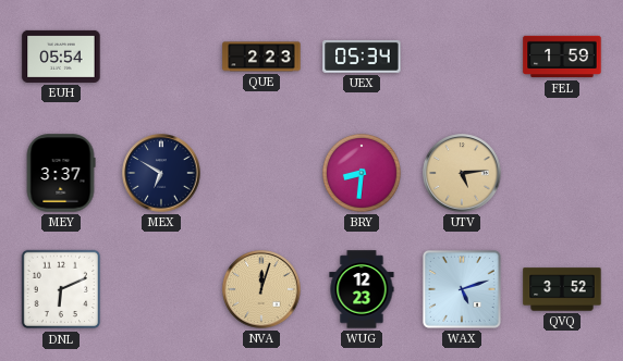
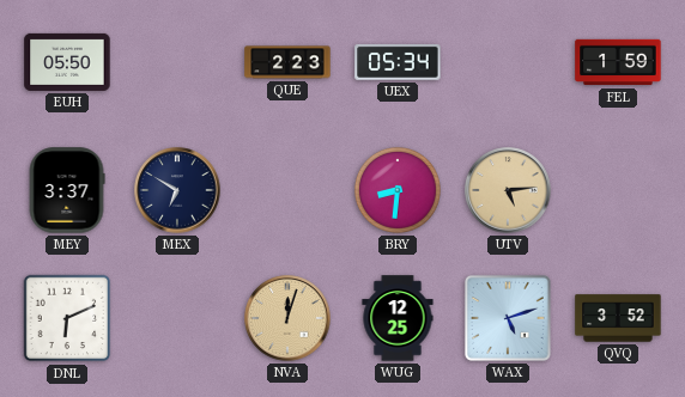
EUH: 05:54 -> 05:50
WUG: 12:23 -> 12:25
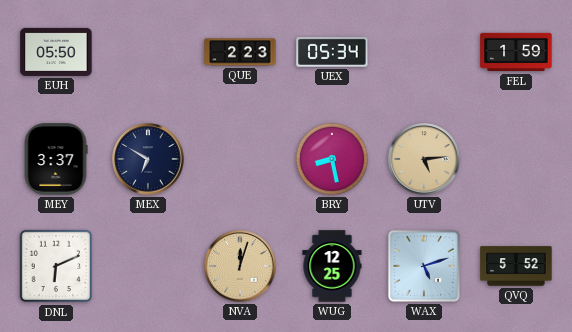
BRY: 8:31 -> 8:28
QVQ: 3:52 -> 5:52
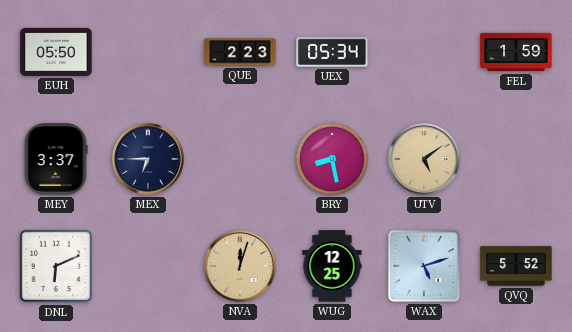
MEX: 6:50 -> 6:45
UTV: 5:14 -> 5:09
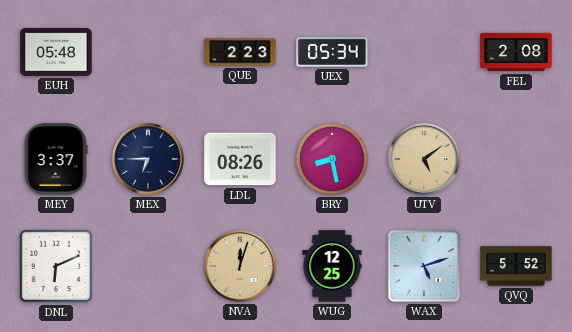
EUH: 05:50 -> 05:48
FEL: 1:59 -> 2:08
LDL: none -> 08:26
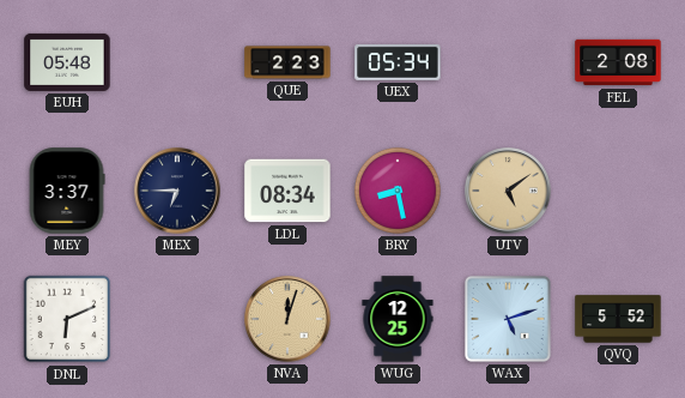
LDL: 08:26 -> 08:34
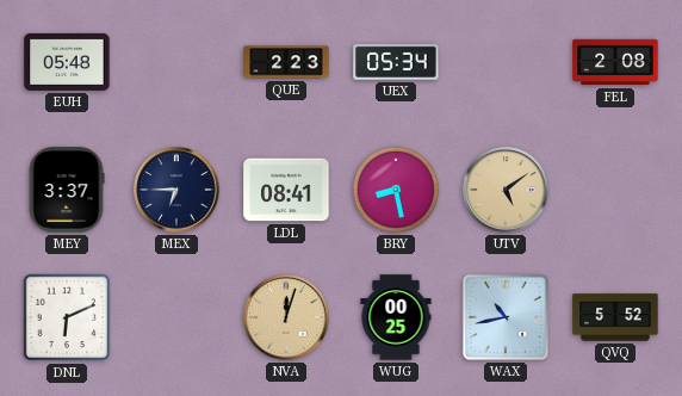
LDL: 08:34 -> 08:41
WUG: 12:25 -> 00:25
WAX: 5:12 -> 10:43
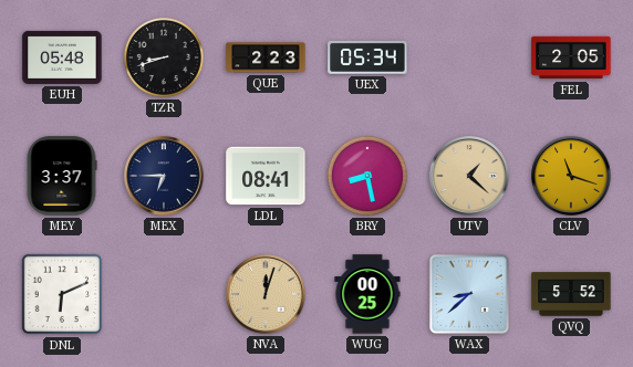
TZR: none -> 8:42
FEL: 2:08 -> 2:05
UTV: 5:09 -> 1:22
CLV: none -> 11:18
WAX: 10:43 -> 8:38
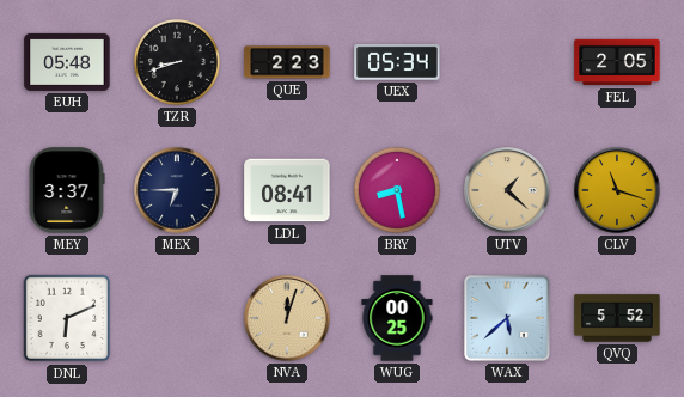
WAX: 8:38 -> 5:38
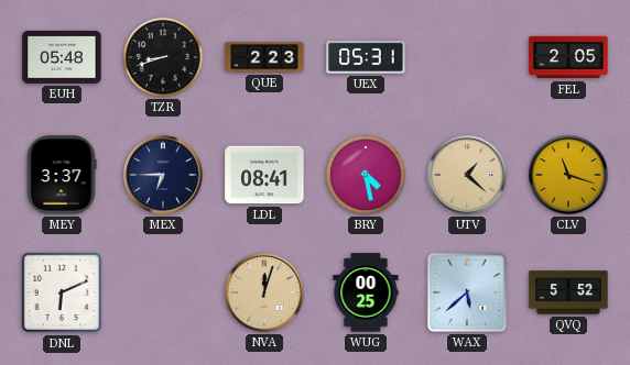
UEX: 05:34 -> 05:31
BRY: 8:28 -> 4:28
